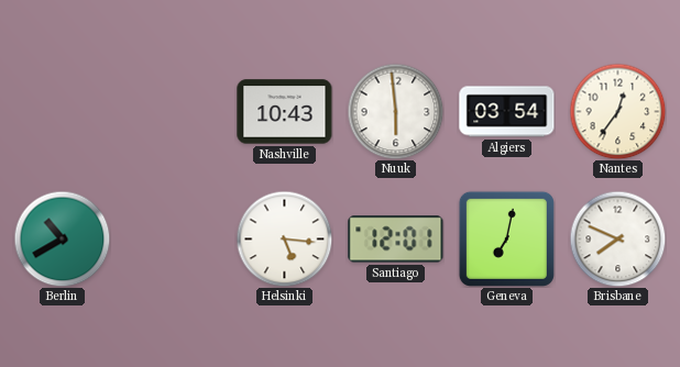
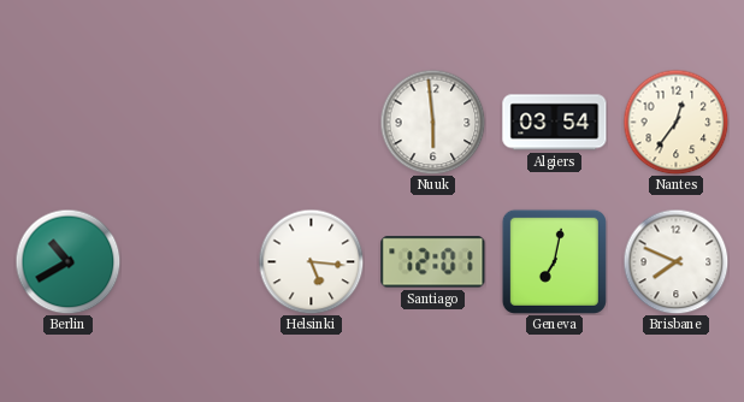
Nashville: 10:43 -> none
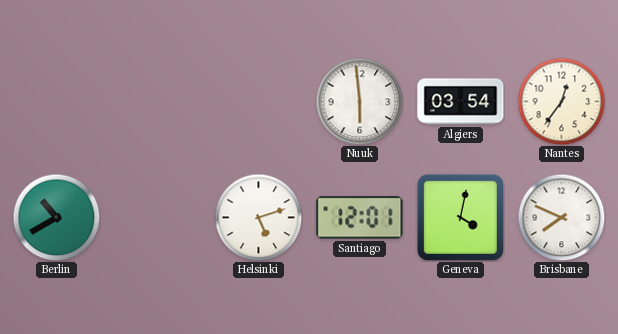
Helsinki: 5:16 -> 5:12
Geneva: 7:02 -> 4:02
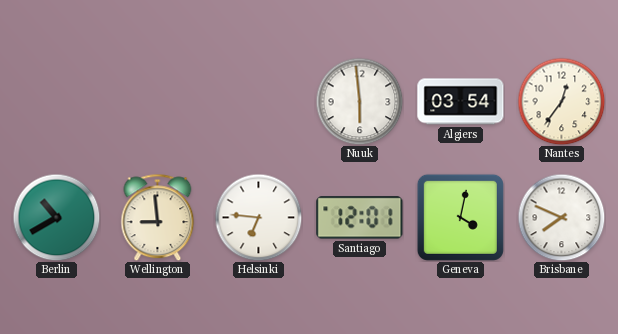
Wellington: none -> 8:59
Helsinki: 5:12 -> 6:46
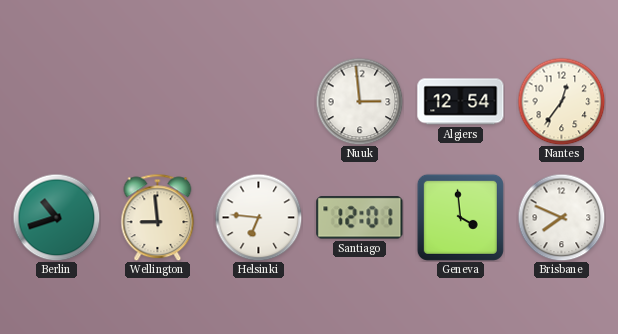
Nuuk: 5:59 -> 2:59
Algiers: 03:54 -> 12:54
Berlin: 10:40 -> 10:42
Geneva: 4:02 -> 3:59
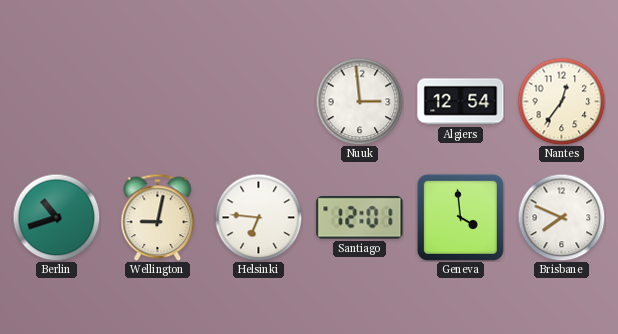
Wellington: 8:59 -> 9:02
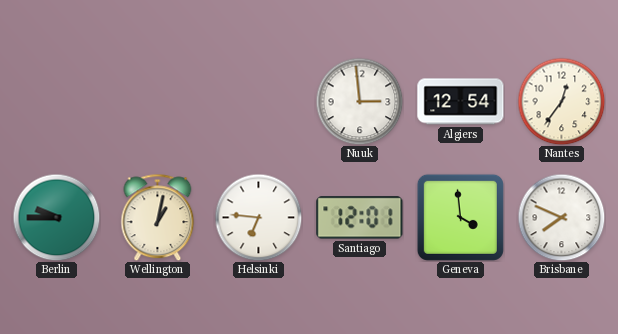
Berlin: 10:42 -> 9:45
Wellington: 9:02 -> 1:02
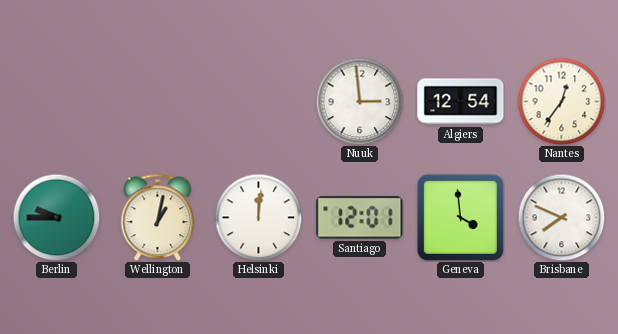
Helsinki: 6:46 -> 12:01
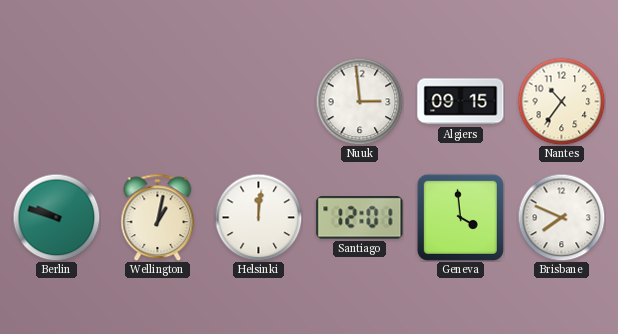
Algiers: 12:54 -> 09:15
Nantes: 12:36 -> 10:36
Berlin: 9:45 -> 9:48
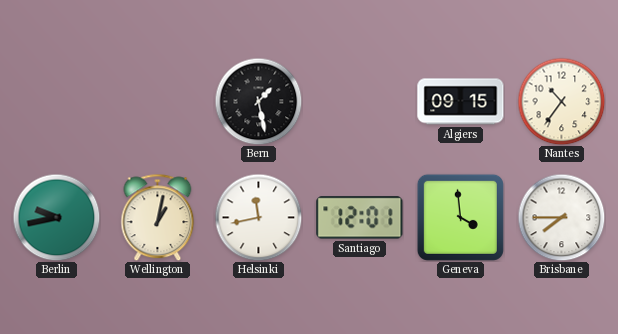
Bern: none -> 1:28
Nuuk: 2:59 -> none
Berlin: 9:48 -> 9:43
Helsinki: 12:01 -> 11:43
Brisbane: 7:49 -> 7:45
